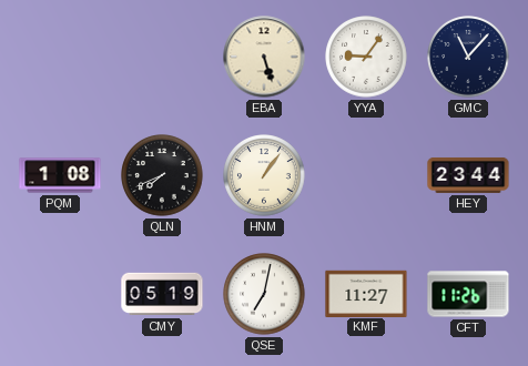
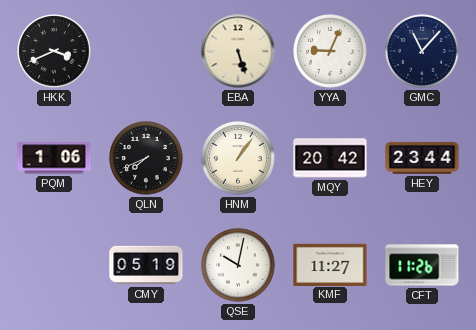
HKK: none -> 3:41
YYA: 9:06 -> 9:04
PQM: 1:08 -> 1:06
MQY: none -> 20:42
QSE: 7:02 -> 10:02
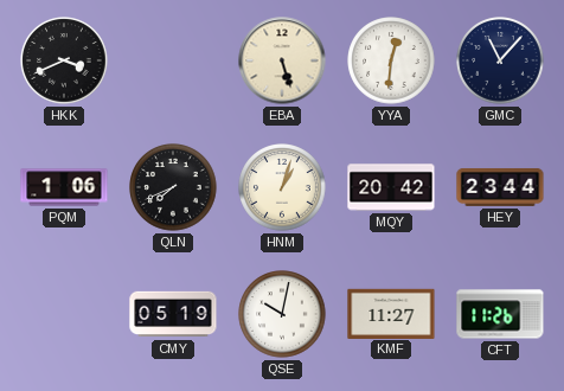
YYA: 9:04 -> 12:31
HNM: 1:06 -> 1:03
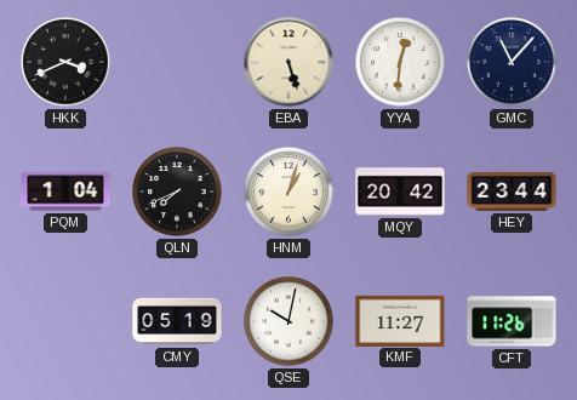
PQM: 1:06 -> 1:04
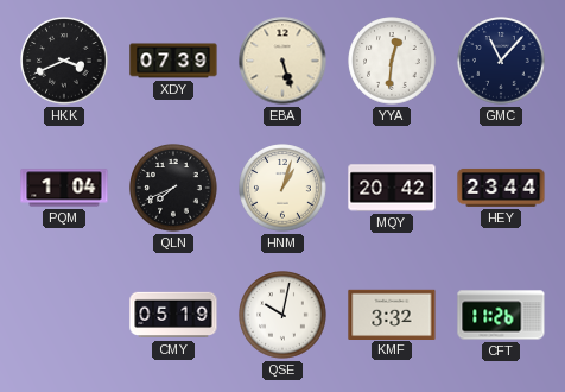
XDY: none -> 07:39
KMF: 11:27 -> 3:32
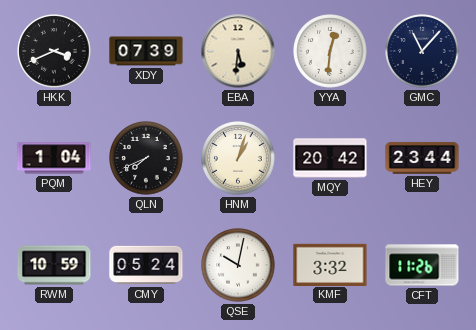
EBA: 5:27 -> 5:31
RWM: none -> 10:59
CMY: 05:19 -> 05:24
